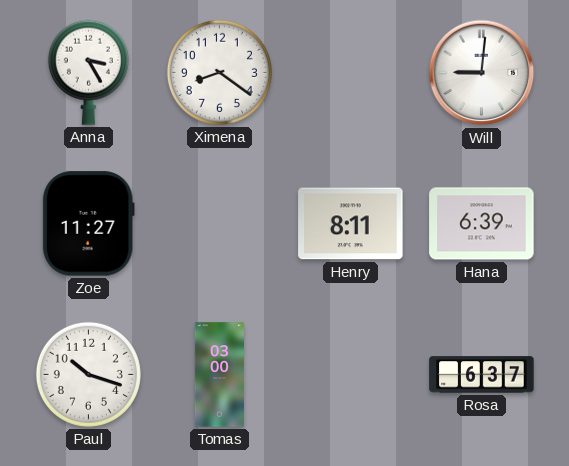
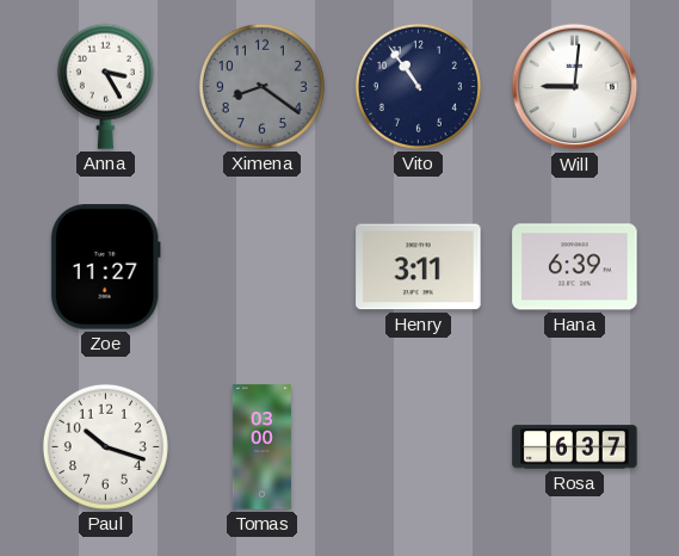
Ximena dial: white -> grey
Vito: none -> 10:54
Henry: 8:11 -> 3:11
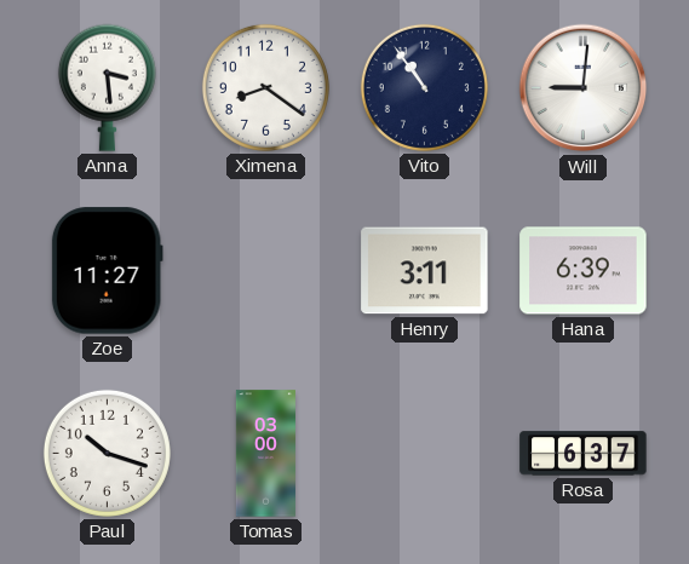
Anna: 3:25 -> 3:29
Ximena dial: grey -> white
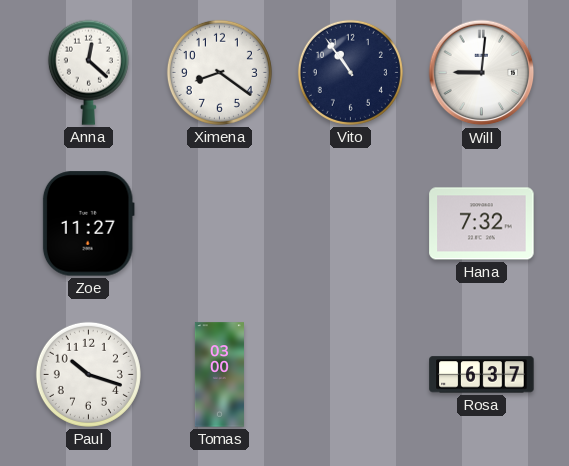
Anna: 3:29 -> 12:22
Henry: 3:11 -> none
Hana: 6:39 -> 7:32
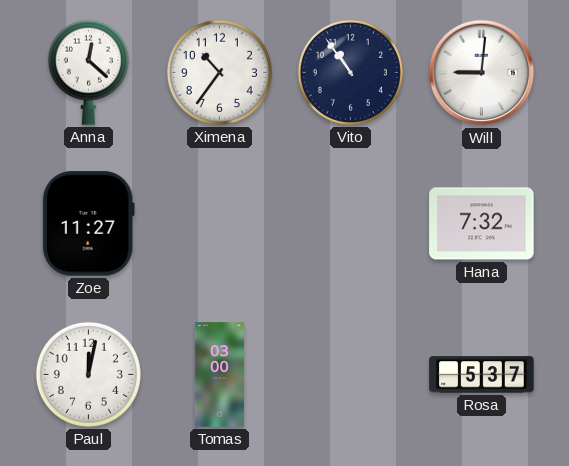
Ximena: 8:21 -> 10:36
Paul: 10:18 -> 12:02
Rosa: 6:37 -> 5:37
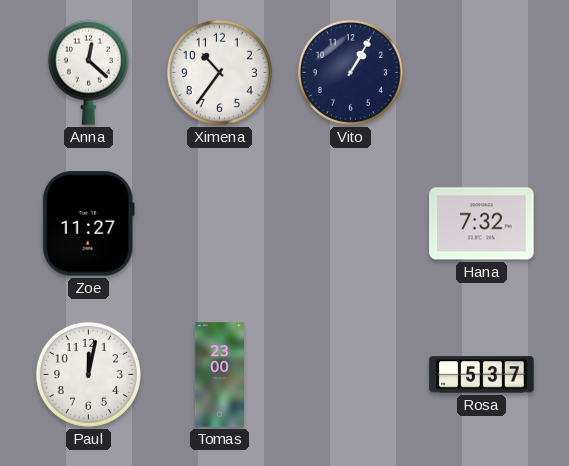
Vito: 10:54 -> 1:05
Will: 9:01 -> none
Tomas: 03:00 -> 23:00
